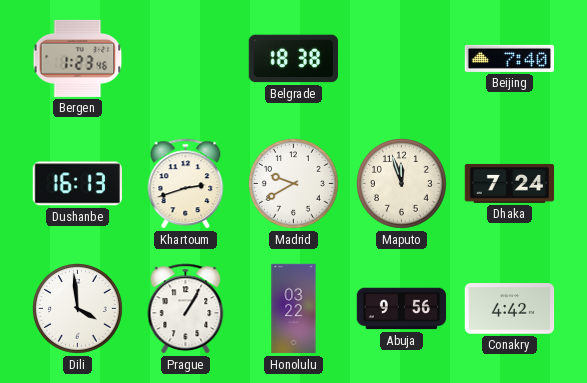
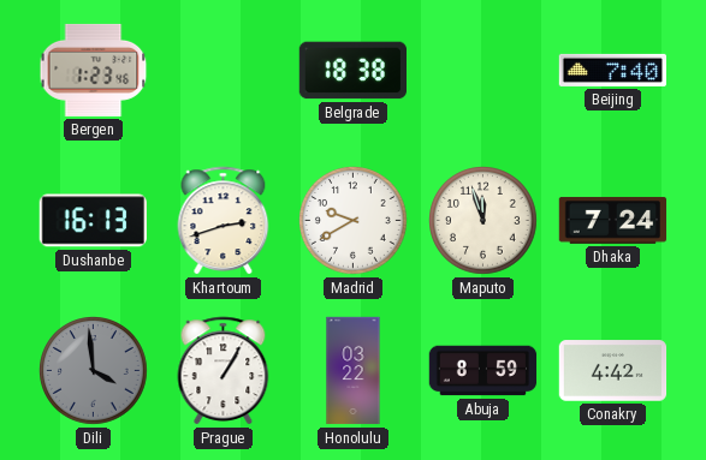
Dili dial: white -> grey
Abuja: 9:56 -> 8:59
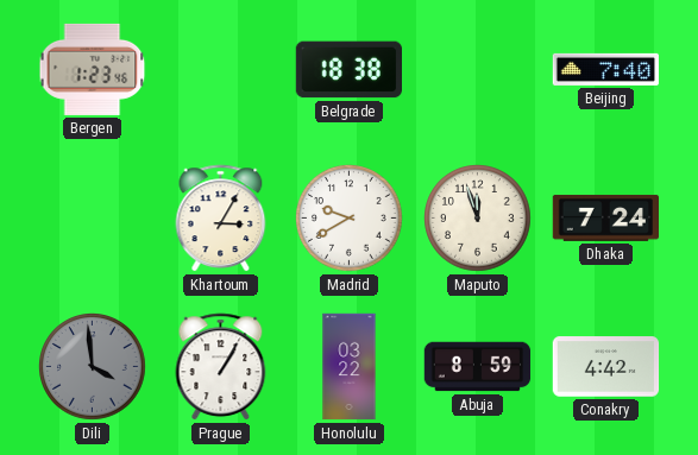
Dushanbe: 16:13 -> none
Khartoum: 2:42 -> 3:05
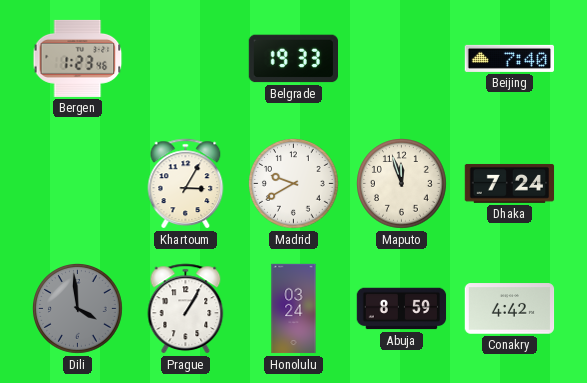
Belgrade: 18:38 -> 19:33
Honolulu: 03:22 -> 03:24
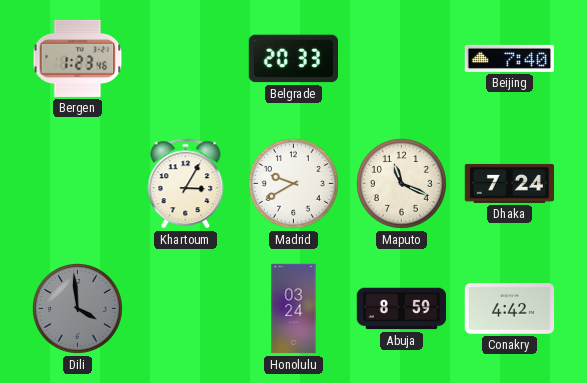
Belgrade: 19:33 -> 20:33
Maputo: 11:57 -> 11:19
Prague: 1:05 -> none
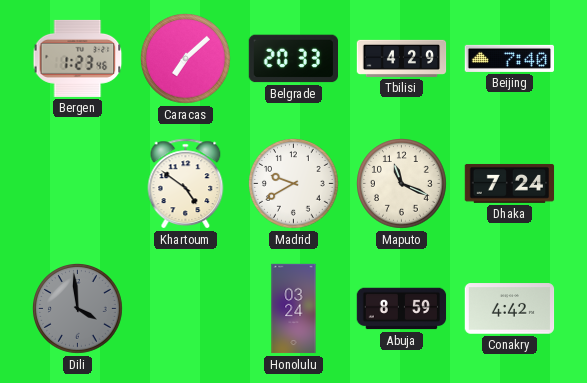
Caracas: none -> 7:08
Tbilisi: none -> 4:29
Khartoum: 3:05 -> 4:51
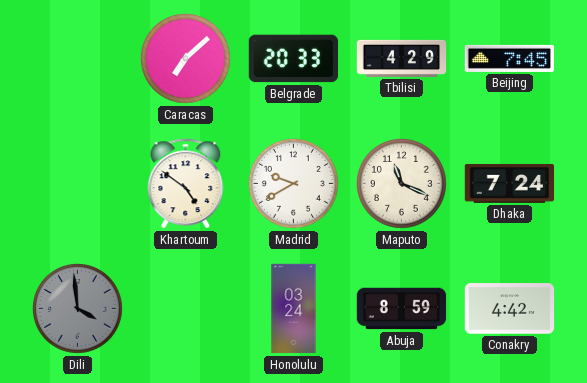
Bergen: 1:23 -> none
Beijing: 7:40 -> 7:45
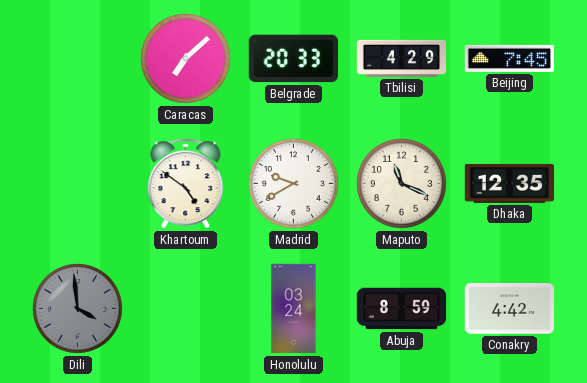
Dhaka: 7:24 -> 12:35
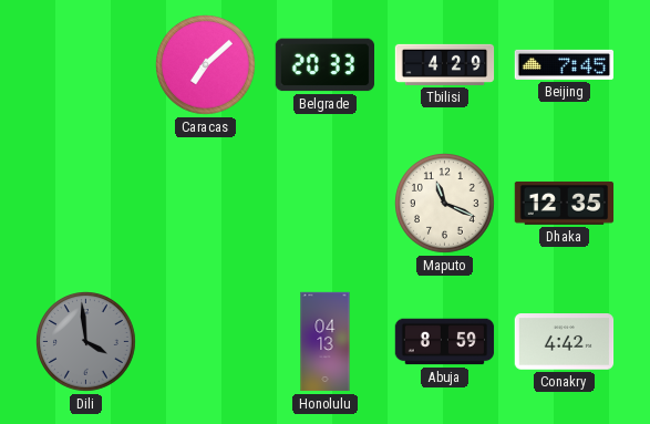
Khartoum: 4:51 -> none
Madrid: 9:40 -> none
Honolulu: 03:24 -> 04:13
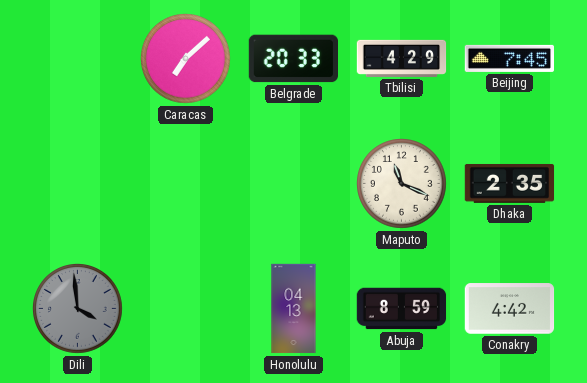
Dhaka: 12:35 -> 2:35
